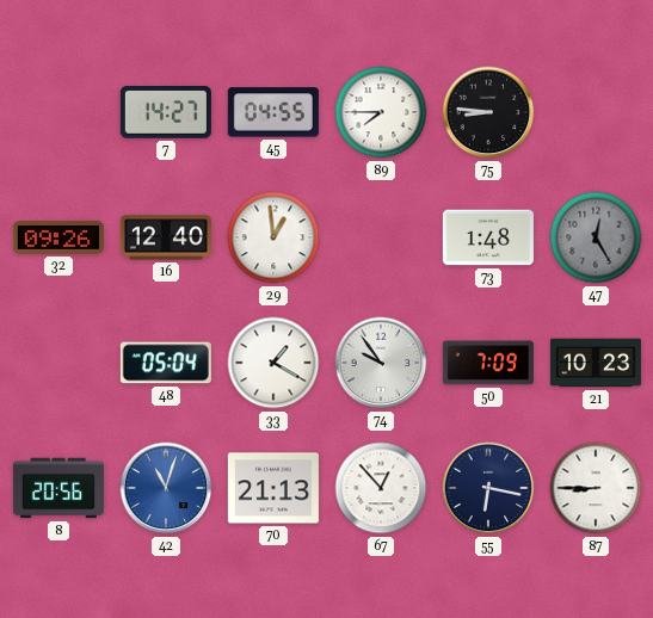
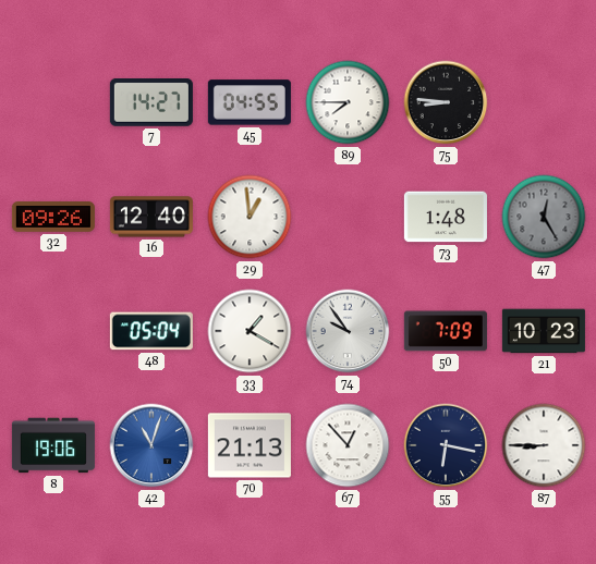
8: 20:56 -> 19:06
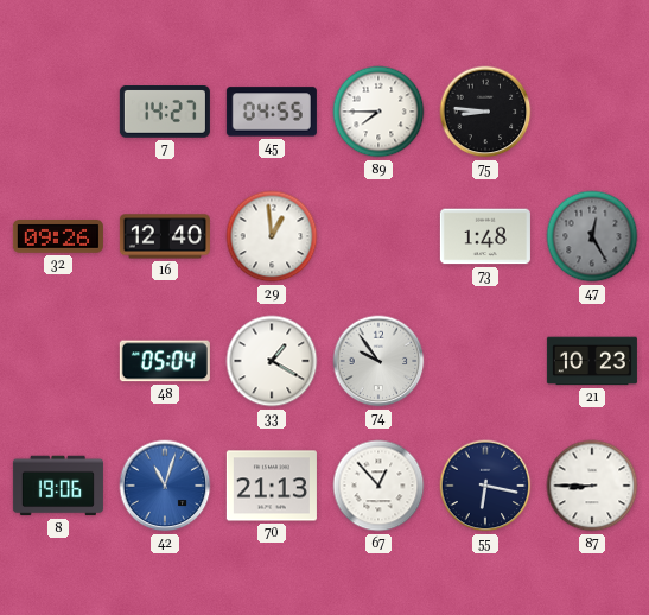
50: 7:09 -> none
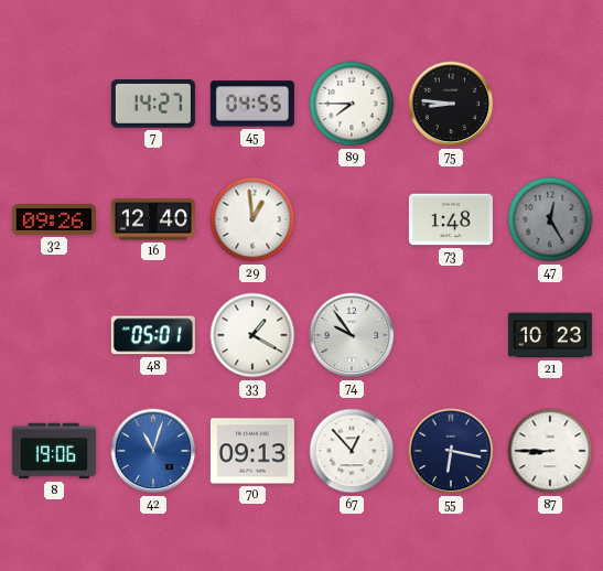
48: 05:04 -> 05:01
70: 21:13 -> 09:13
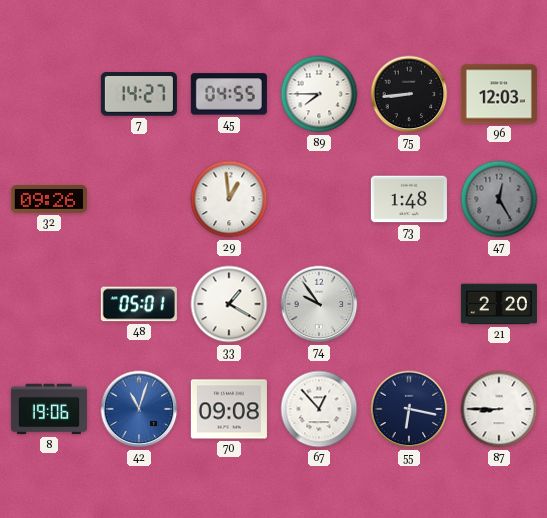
75: 8:46 -> 8:44
96: none -> 12:03
16: 12:40 -> none
21: 10:23 -> 2:20
70: 09:13 -> 09:08
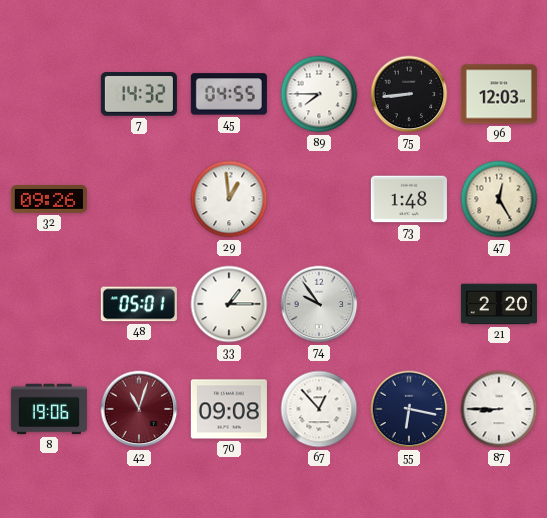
7: 14:27 -> 14:32
47 dial: grey -> cream
33: 1:20 -> 1:15
42 dial: blue -> burgundy
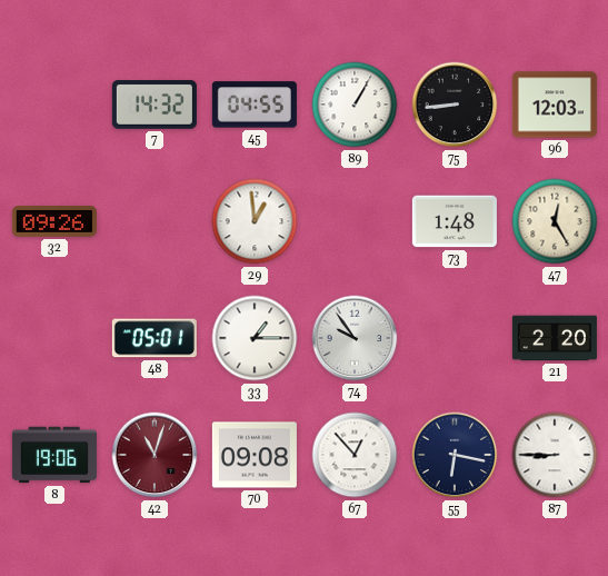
89: 7:45 -> 1:05
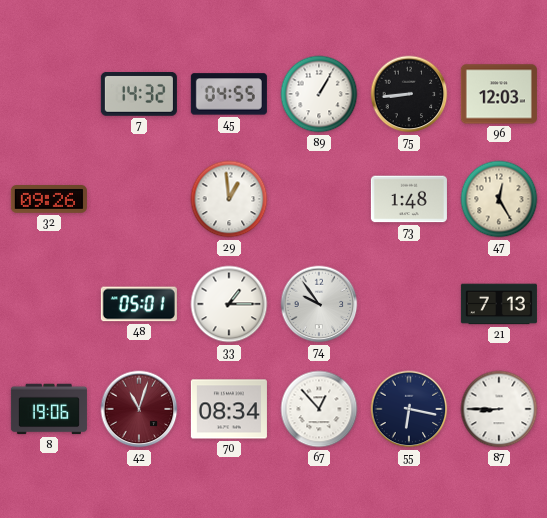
21: 2:20 -> 7:13
70: 09:08 -> 08:34
